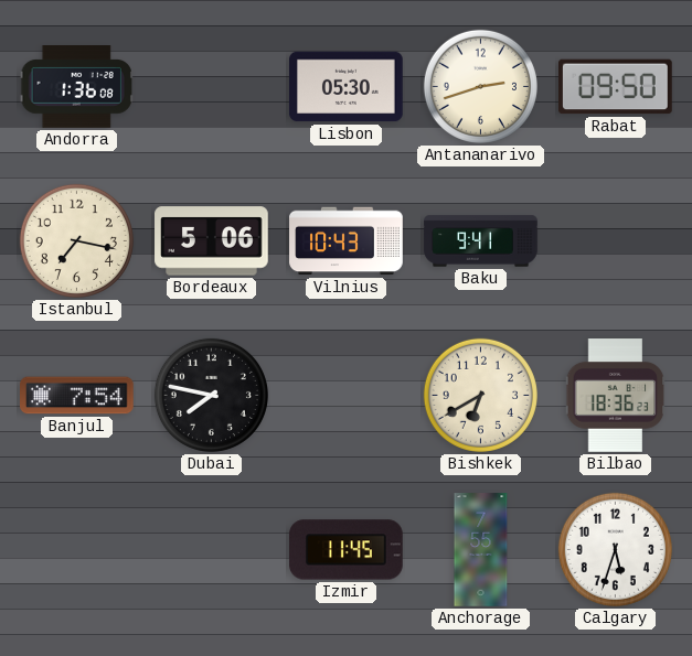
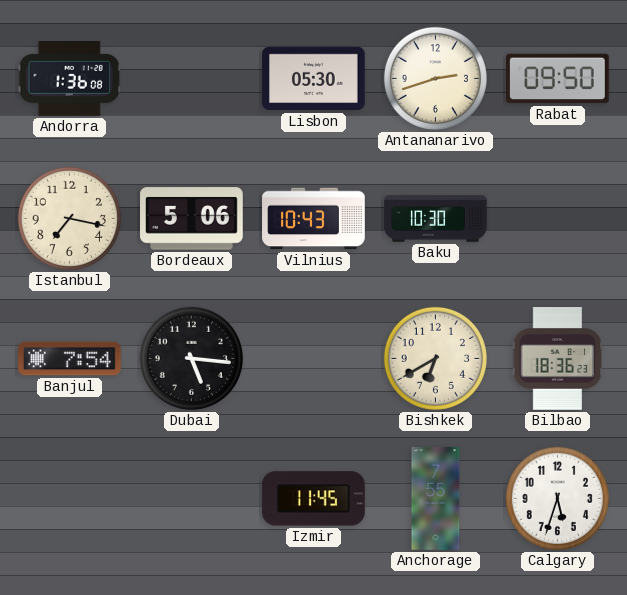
Baku: 9:41 -> 10:30
Dubai: 7:47 -> 5:16
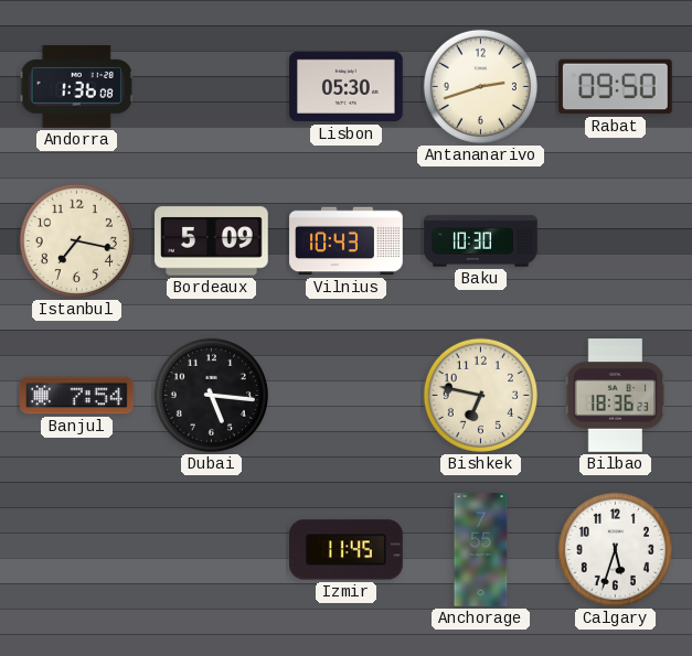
Bordeaux: 5:06 -> 5:09
Bishkek: 6:40 -> 6:47
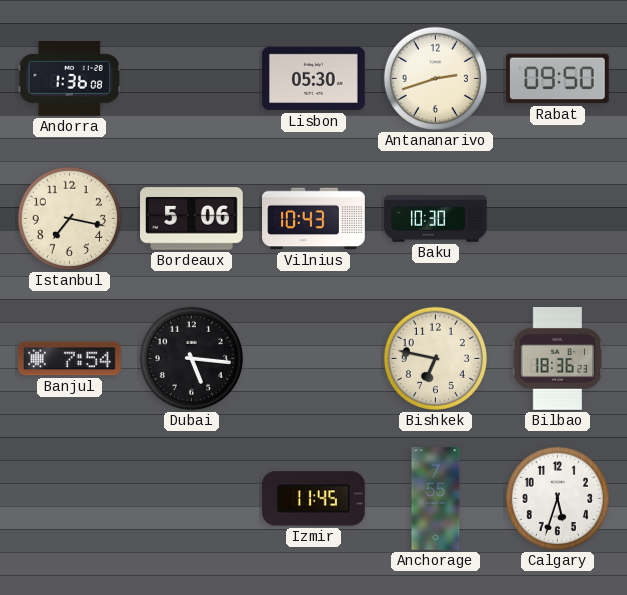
Bordeaux: 5:09 -> 5:06
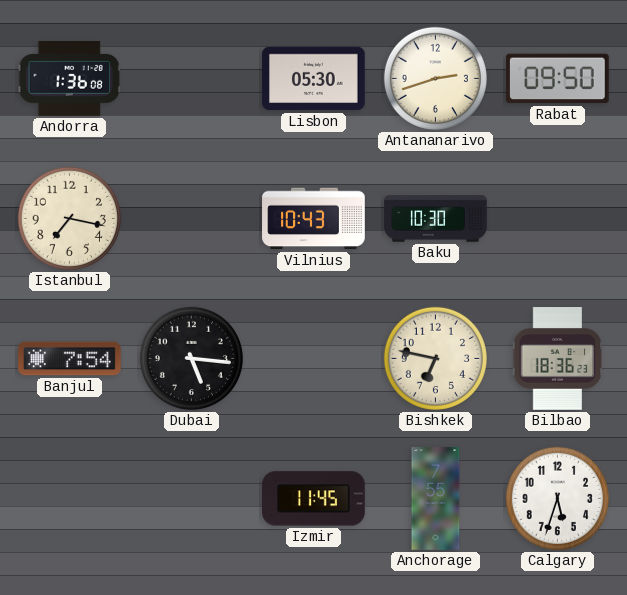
Bordeaux: 5:06 -> none
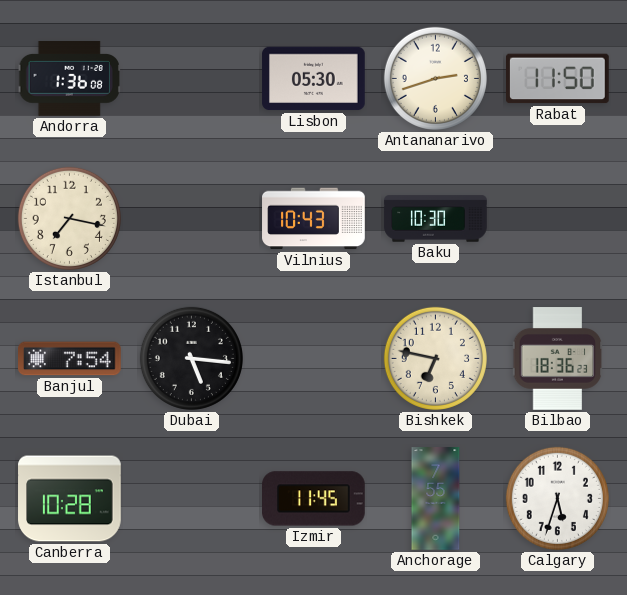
Rabat: 09:50 -> 11:50
Canberra: none -> 10:28
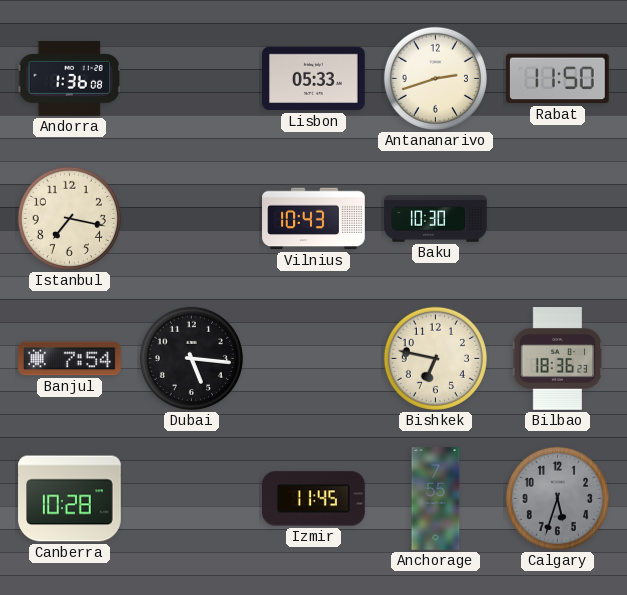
Lisbon: 05:30 -> 05:33
Calgary dial: white -> grey
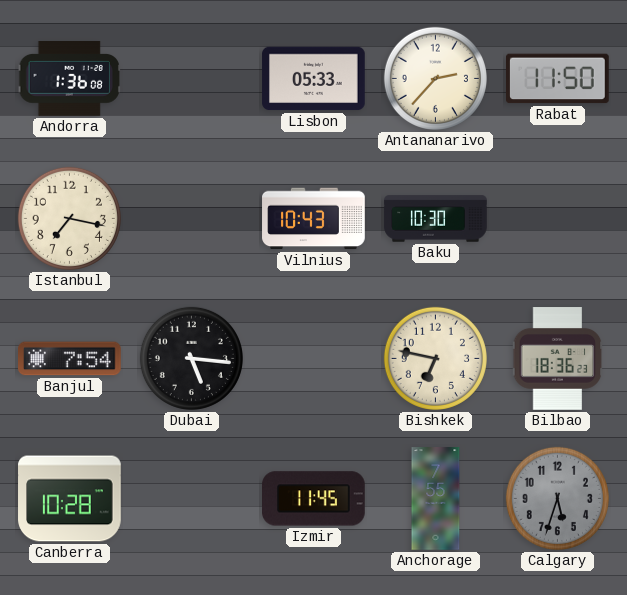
Antananarivo: 2:42 -> 2:37
